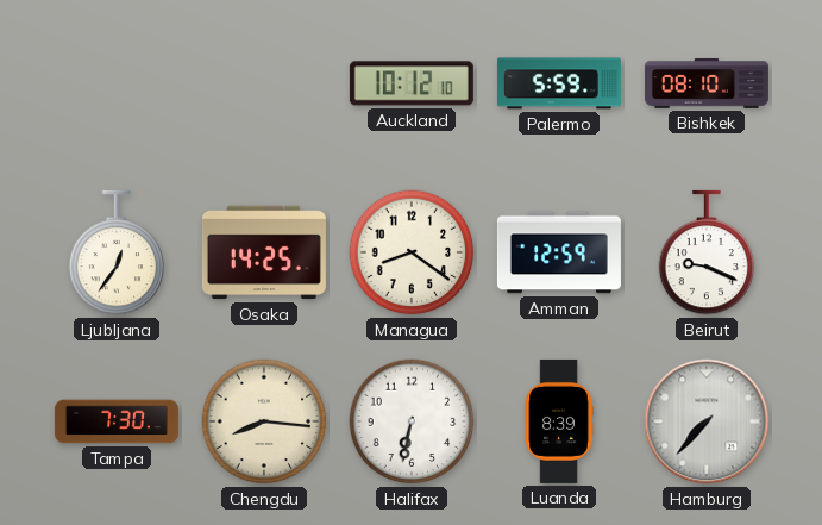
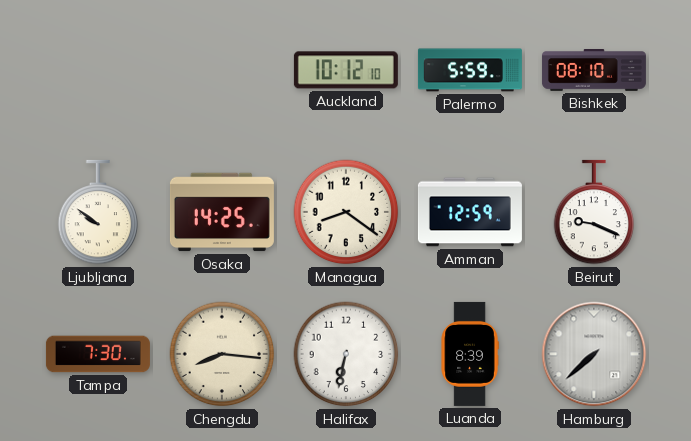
Ljubljana: 12:36 -> 9:51
Hamburg: 7:37 -> 7:38
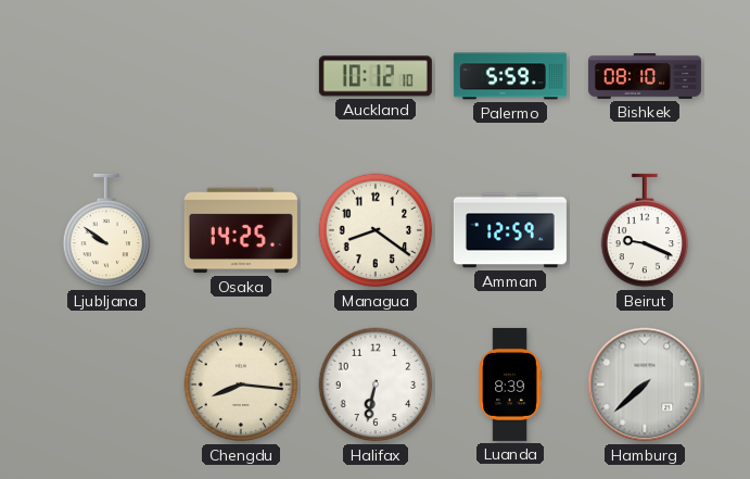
Tampa: 7:30 -> none
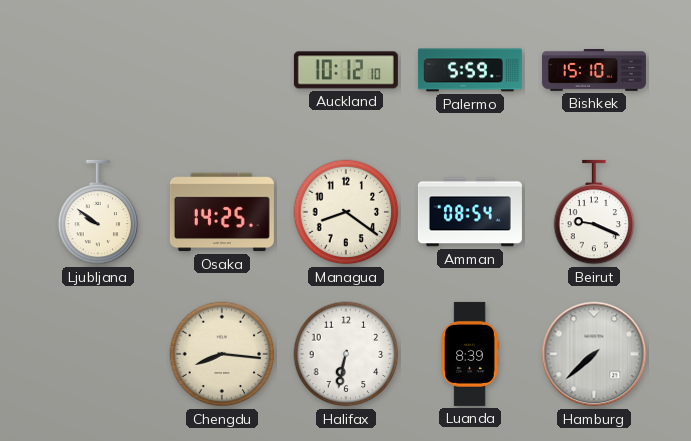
Bishkek: 08:10 -> 15:10
Amman: 12:59 -> 08:54
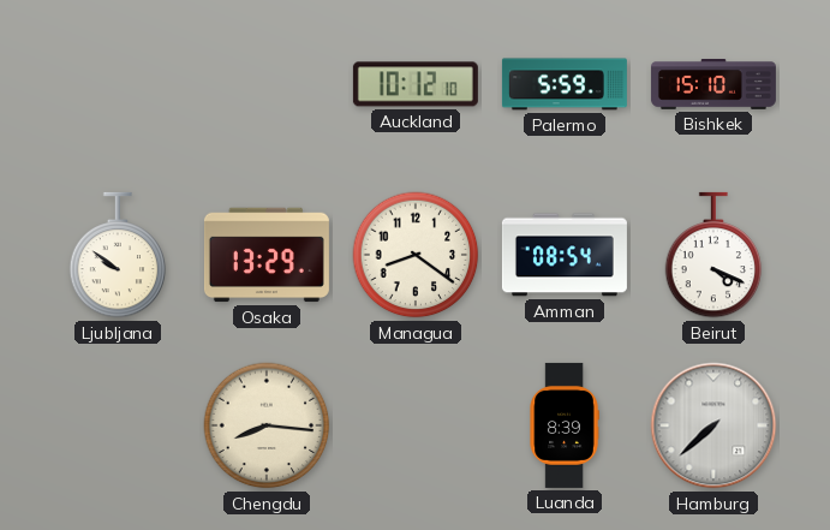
Osaka: 14:25 -> 13:29
Beirut: 9:19 -> 4:19
Halifax: 6:32 -> none
